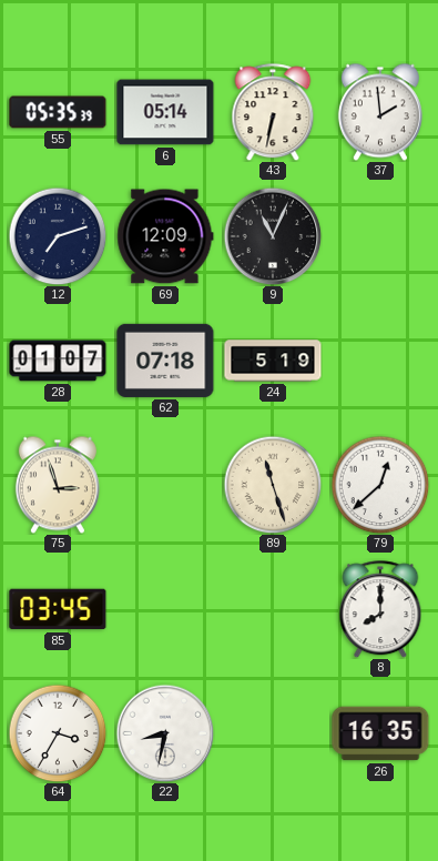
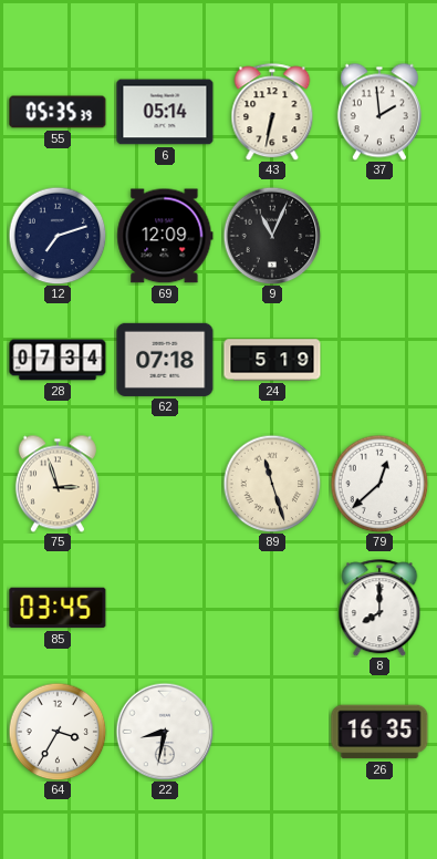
28: 01:07 -> 07:34
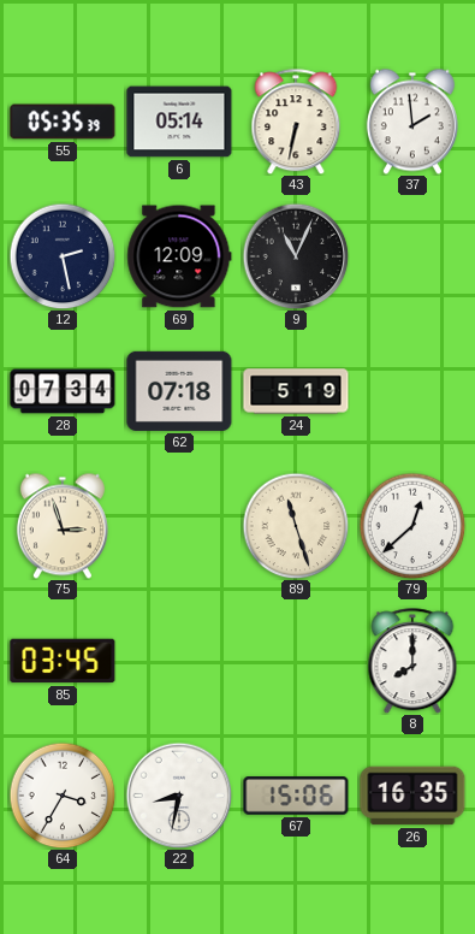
12: 7:12 -> 2:28
67: none -> 15:06
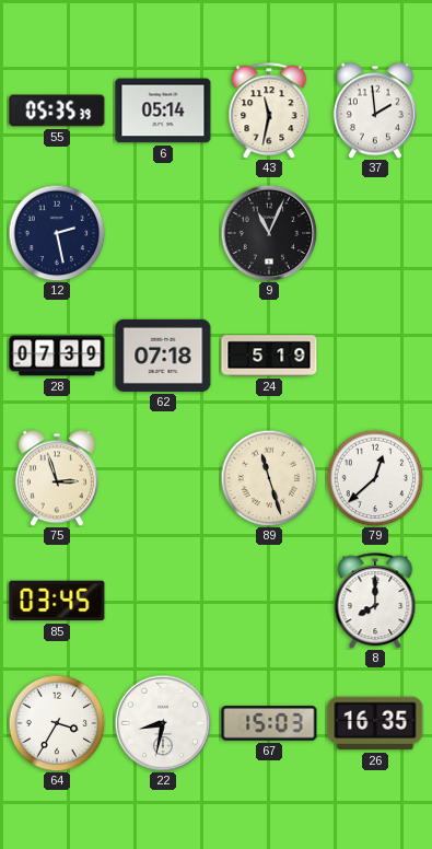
43: 6:32 -> 11:32
69: 12:09 -> none
28: 07:34 -> 07:39
67: 15:06 -> 15:03
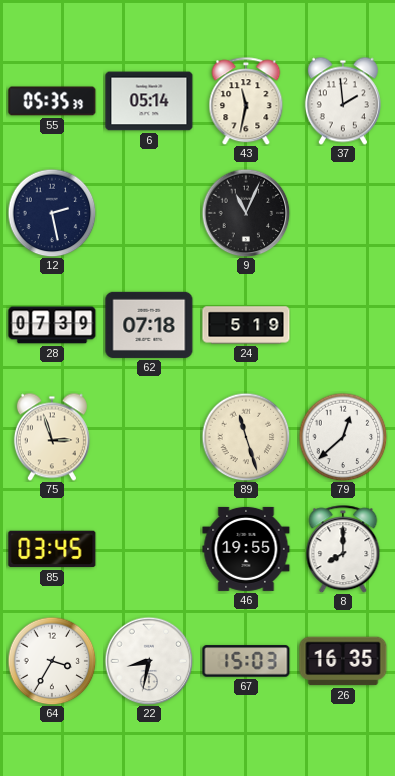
46: none -> 19:55
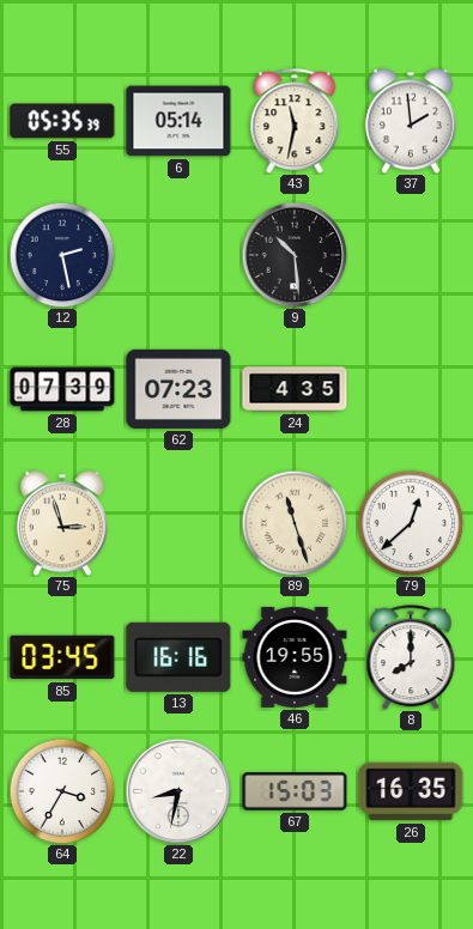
9: 11:04 -> 10:29
62: 07:18 -> 07:23
24: 5:19 -> 4:35
13: none -> 16:16
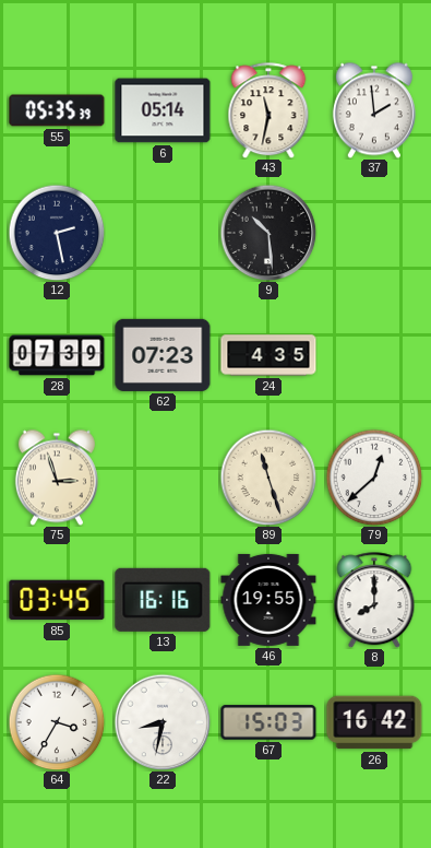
26: 16:35 -> 16:42
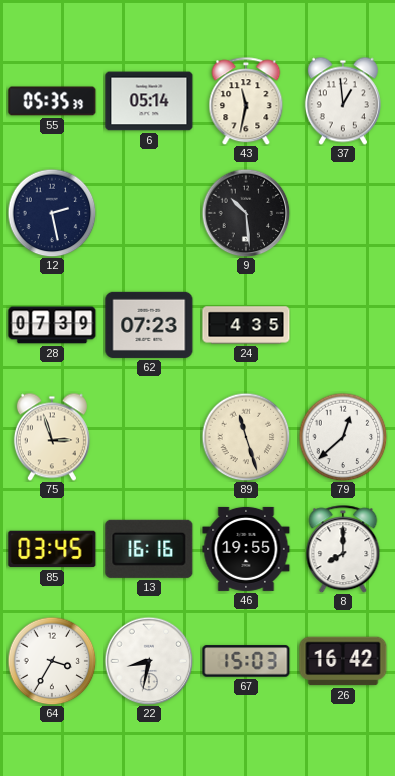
37: 1:59 -> 12:59
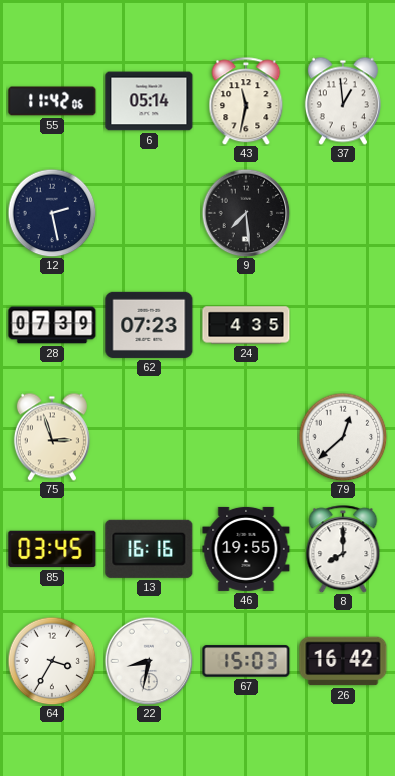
55: 05:35 -> 11:42
9: 10:29 -> 7:29
89: 11:27 -> none
